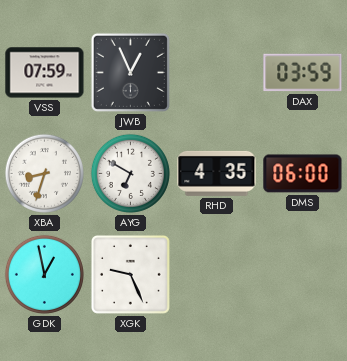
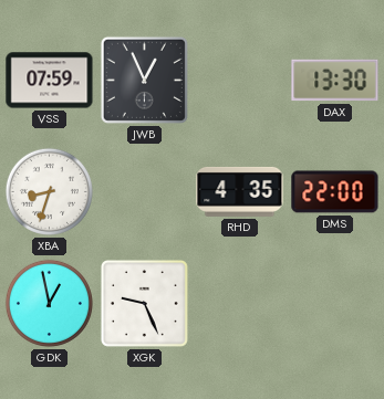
DAX: 03:59 -> 13:30
AYG: 6:50 -> none
DMS: 06:00 -> 22:00
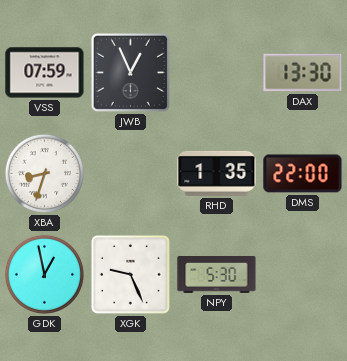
RHD: 4:35 -> 1:35
NPY: none -> 5:30
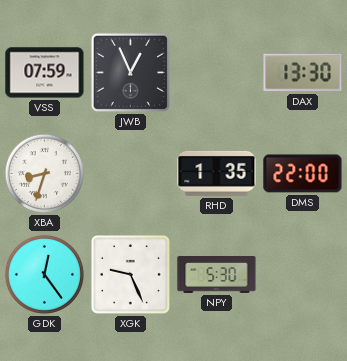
GDK: 12:58 -> 12:24
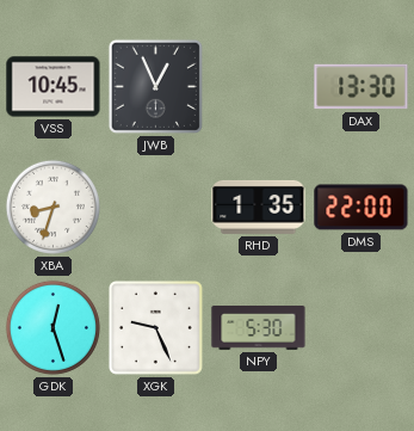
VSS: 07:59 -> 10:45
GDK: 12:24 -> 12:27
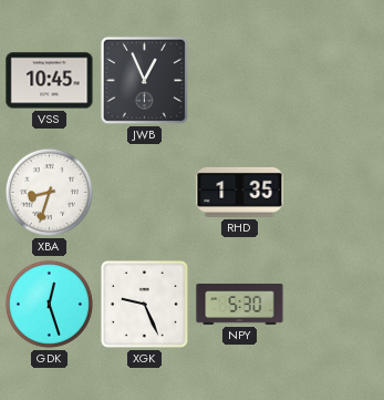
DAX: 13:30 -> none
DMS: 22:00 -> none
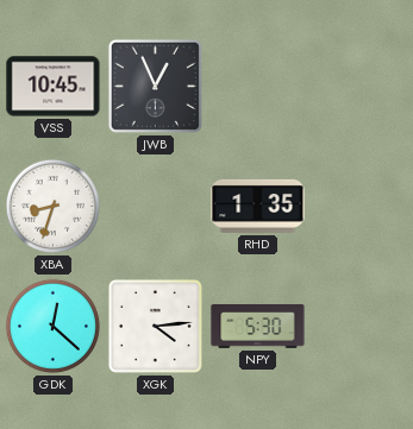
GDK: 12:27 -> 12:22
XGK: 9:26 -> 4:14
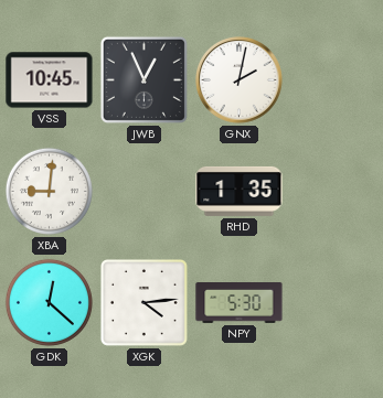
GNX: none -> 2:02
XBA: 8:33 -> 9:01
